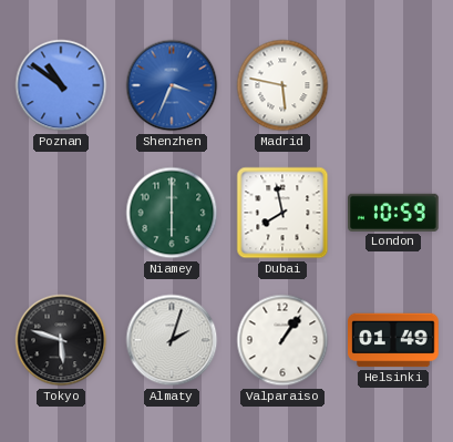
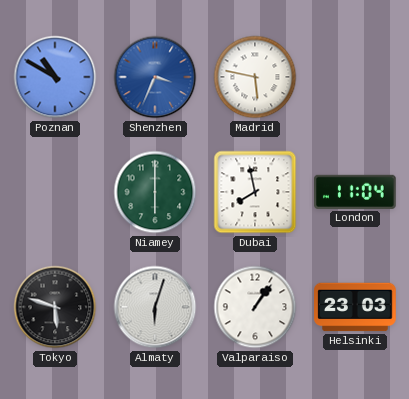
Poznan: 10:51 -> 10:50
London: 10:59 -> 11:04
Almaty: 2:03 -> 6:03
Helsinki: 01:49 -> 23:03
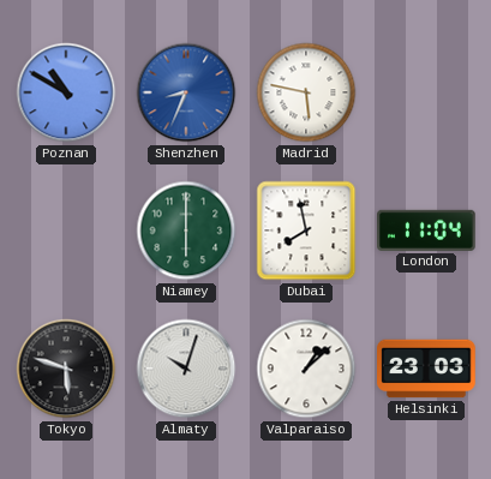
Shenzhen: 3:34 -> 8:34
Almaty: 6:03 -> 10:03
Valparaiso: 1:06 -> 1:08
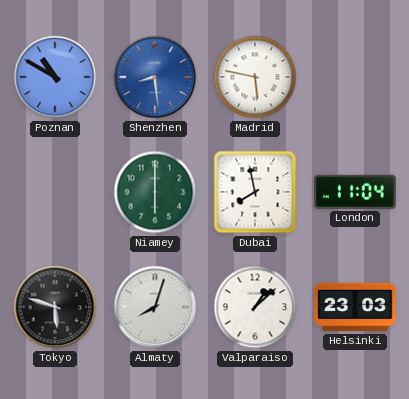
Shenzhen: 8:34 -> 8:29
Almaty: 10:03 -> 8:03
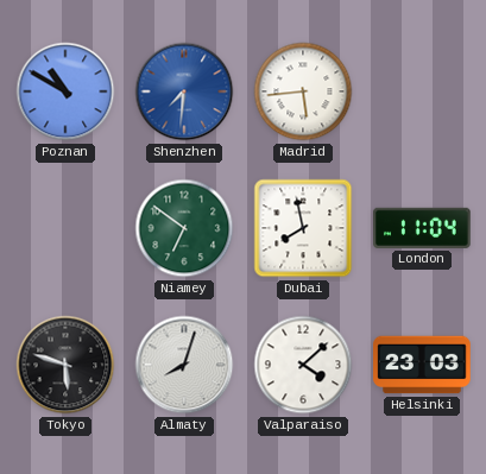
Shenzhen: 8:29 -> 7:31
Madrid: 5:47 -> 5:44
Niamey: 6:00 -> 6:51
Valparaiso: 1:08 -> 4:08
